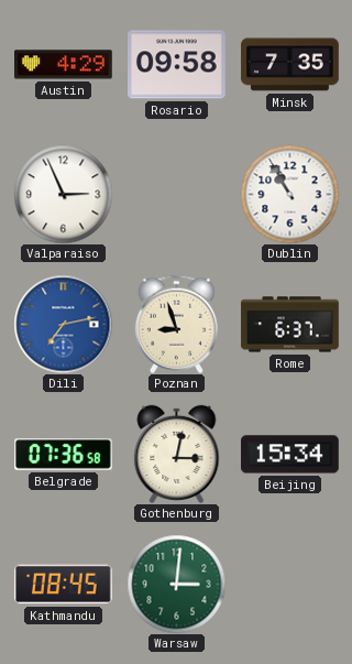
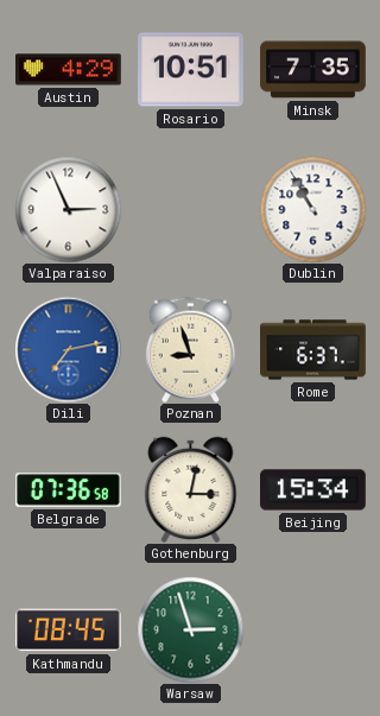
Rosario: 09:58 -> 10:51
Warsaw: 3:01 -> 2:57
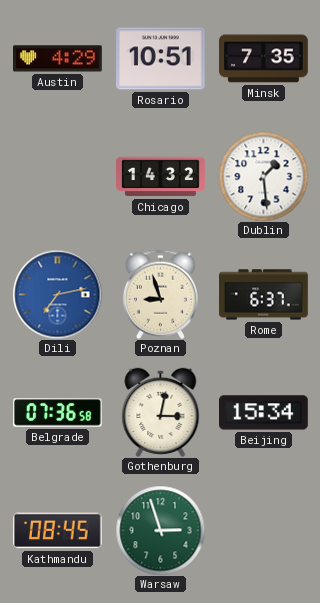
Valparaiso: 2:56 -> none
Chicago: none -> 14:32
Dublin: 10:55 -> 1:29
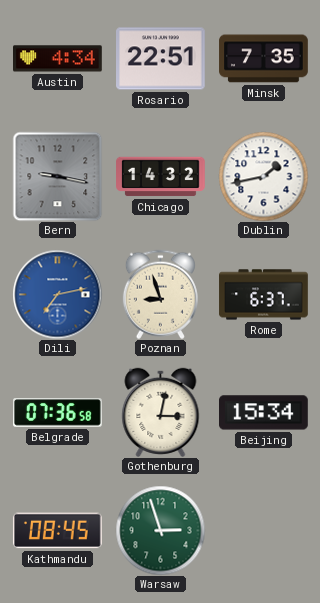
Austin: 4:29 -> 4:34
Rosario: 10:51 -> 22:51
Bern: none -> 9:17
Dublin: 1:29 -> 1:43
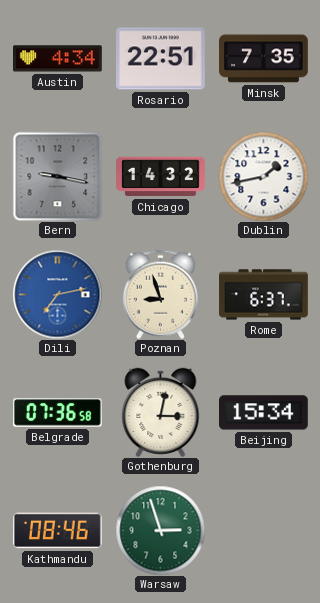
Kathmandu: 08:45 -> 08:46
